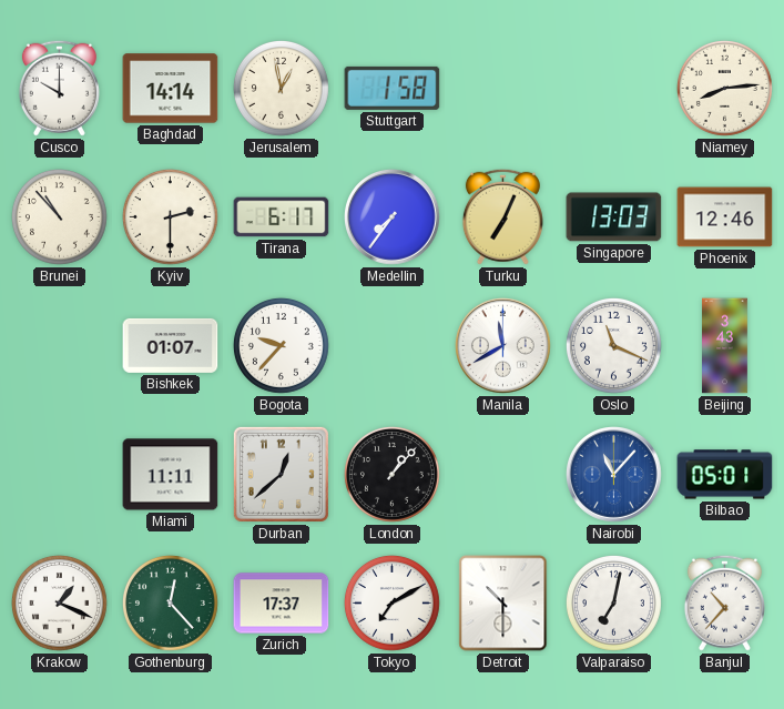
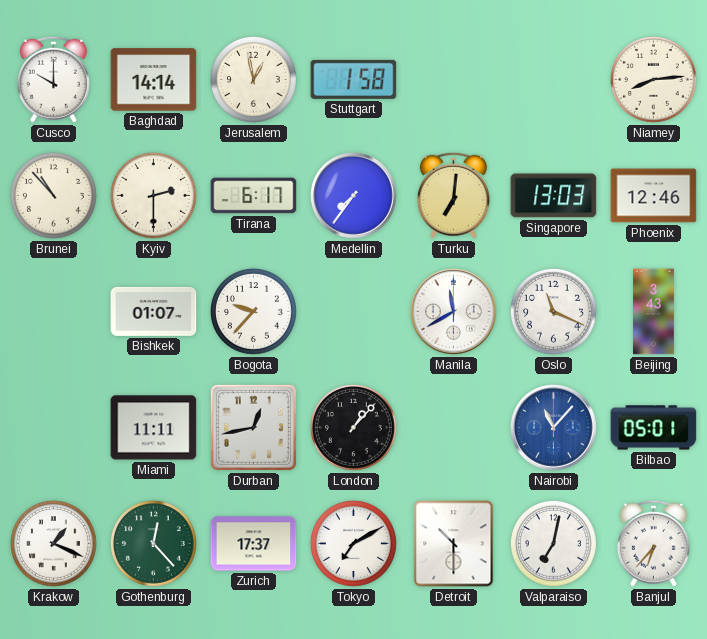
Turku: 7:04 -> 7:01
Durban: 12:38 -> 12:43
Banjul: 10:37 -> 6:37
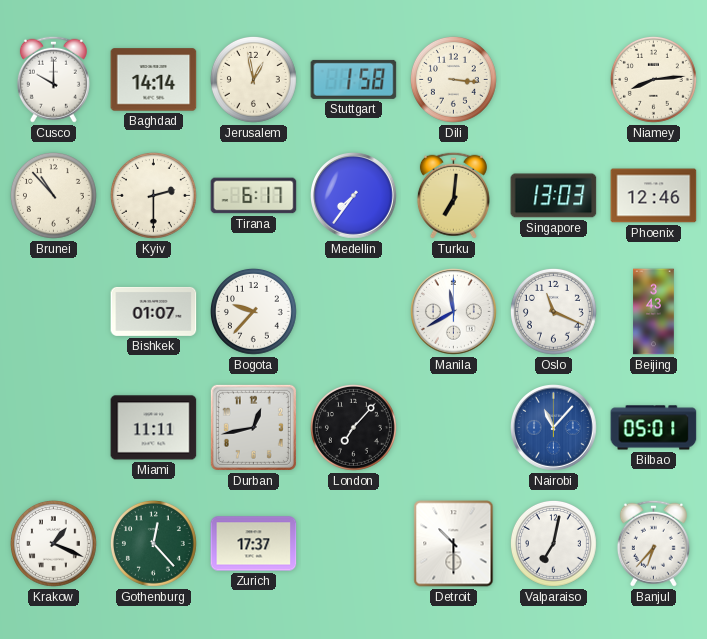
Dili: none -> 3:16
London: 1:07 -> 7:07
Tokyo: 7:10 -> none
